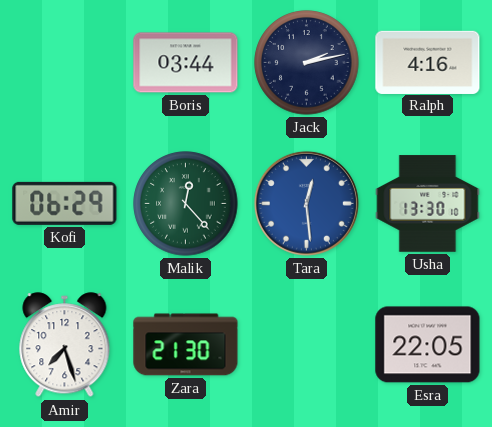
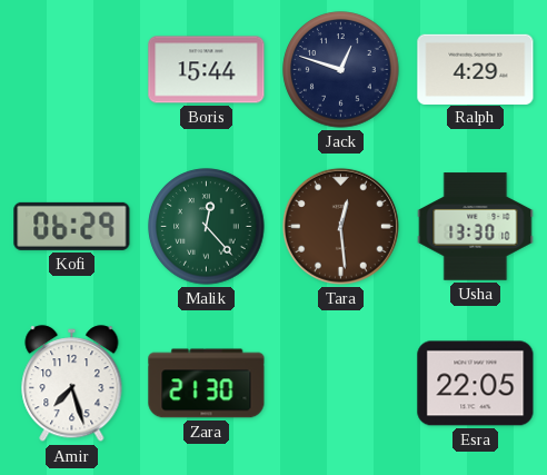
Boris: 03:44 -> 15:44
Jack: 2:13 -> 12:48
Ralph: 4:16 -> 4:29
Tara dial: blue -> brown
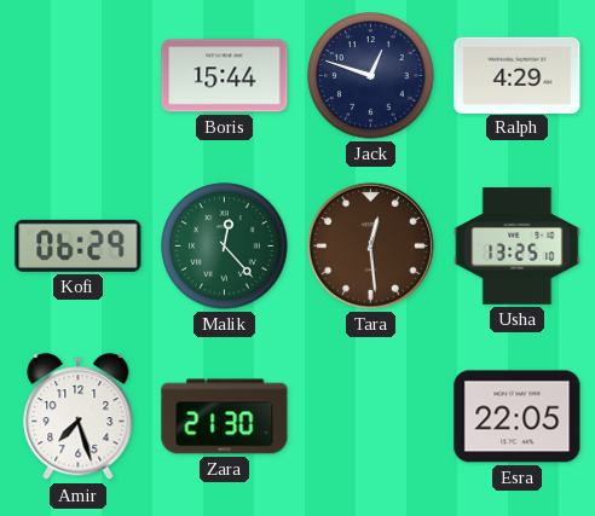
Usha: 13:30 -> 13:25
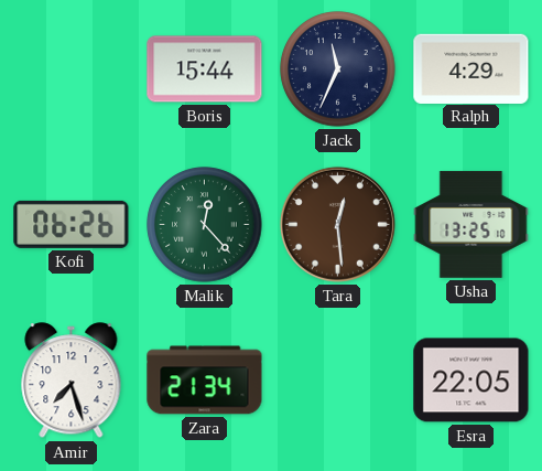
Jack: 12:48 -> 11:34
Kofi: 06:29 -> 06:26
Zara: 21:30 -> 21:34
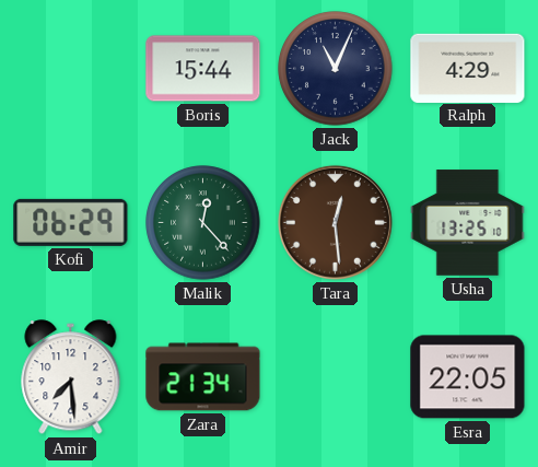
Jack: 11:34 -> 11:04
Kofi: 06:26 -> 06:29
Amir: 7:27 -> 7:29
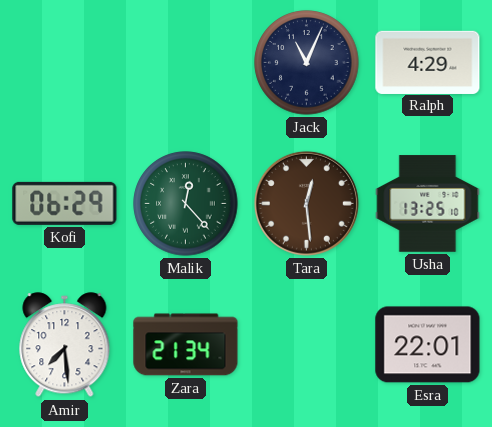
Boris: 15:44 -> none
Esra: 22:05 -> 22:01
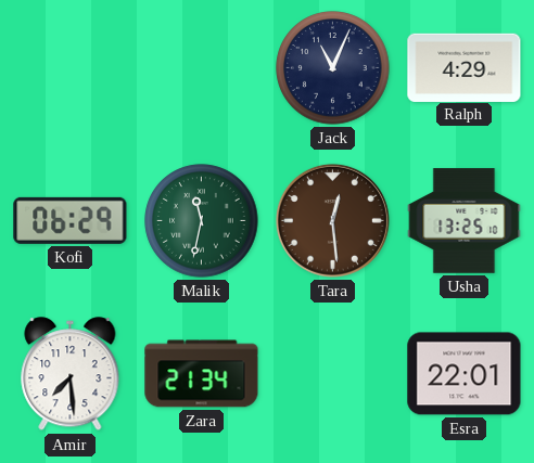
Malik: 12:23 -> 11:32
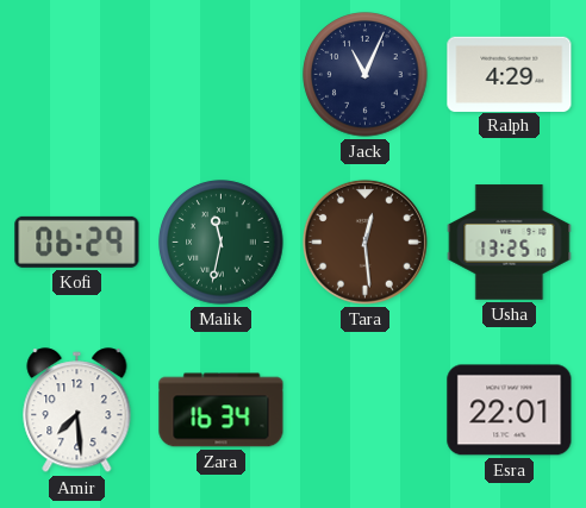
Zara: 21:34 -> 16:34
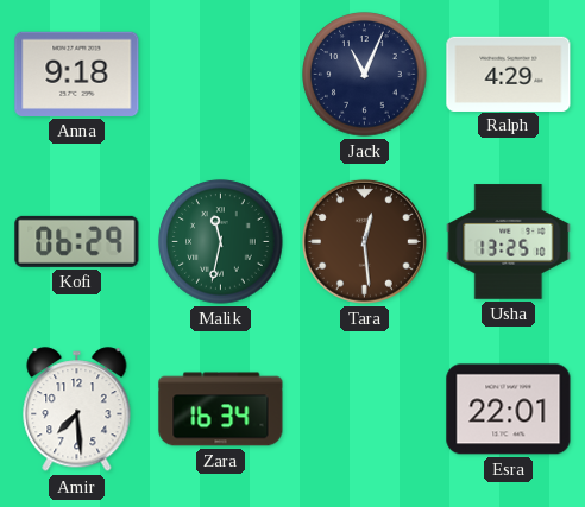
Anna: none -> 9:18
